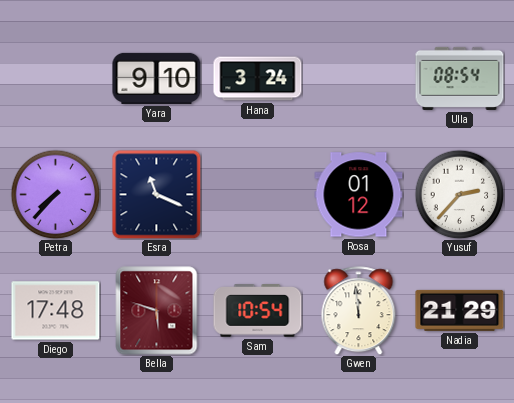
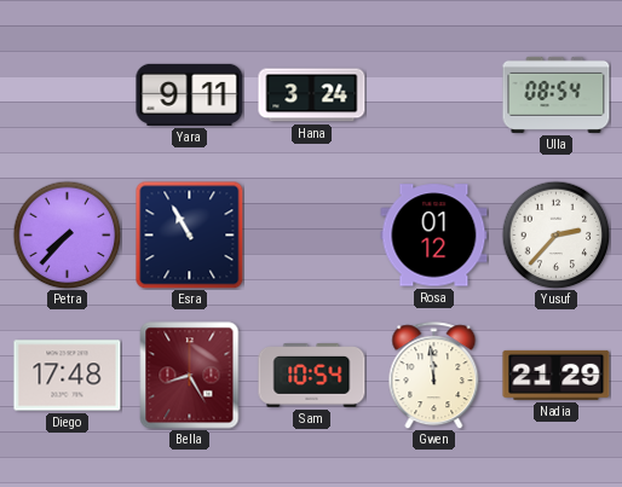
Yara: 9:10 -> 9:11
Esra: 11:19 -> 10:55
Bella: 5:48 -> 8:25
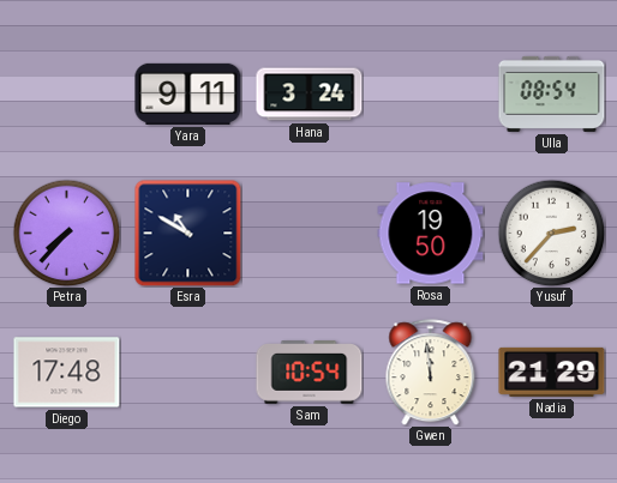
Esra: 10:55 -> 10:50
Rosa: 01:12 -> 19:50
Bella: 8:25 -> none
